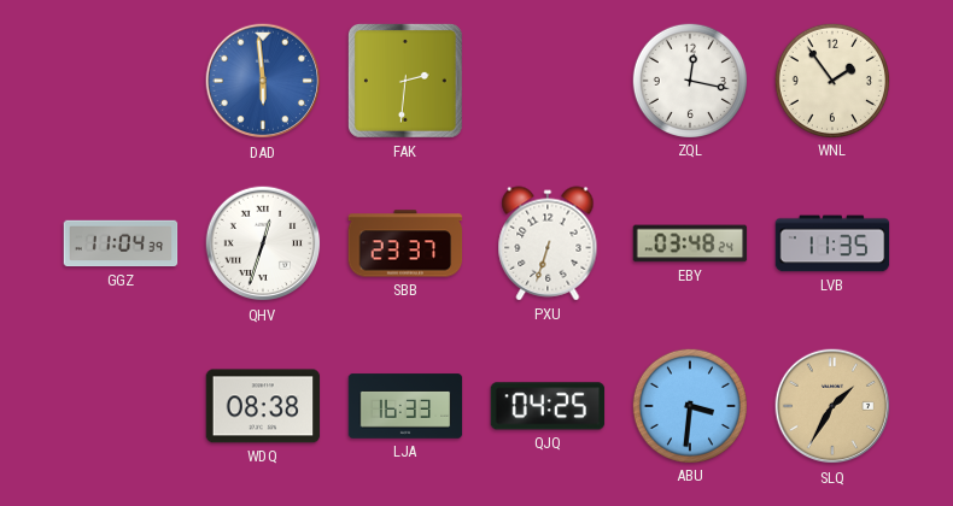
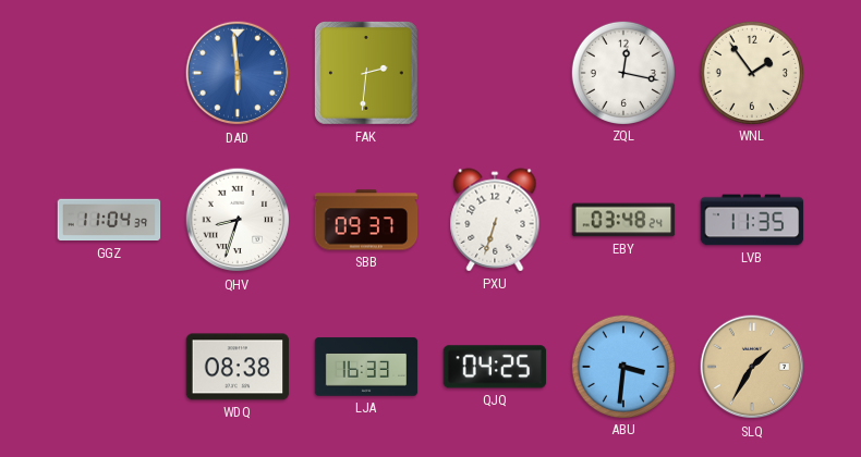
QHV: 12:33 -> 8:33
SBB: 23:37 -> 09:37
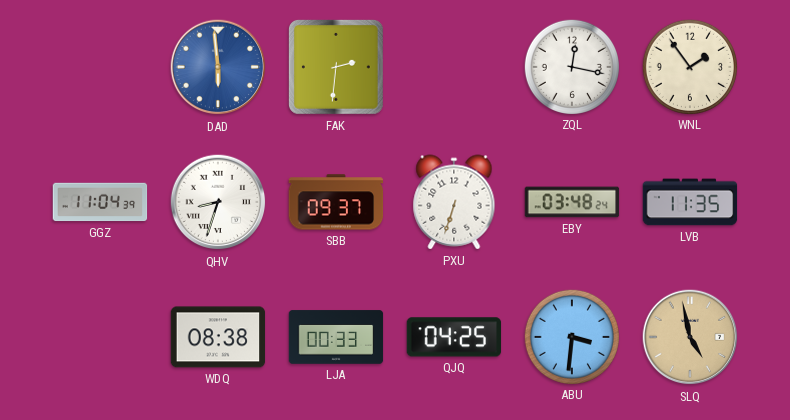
LJA: 16:33 -> 00:33
SLQ: 1:35 -> 4:58
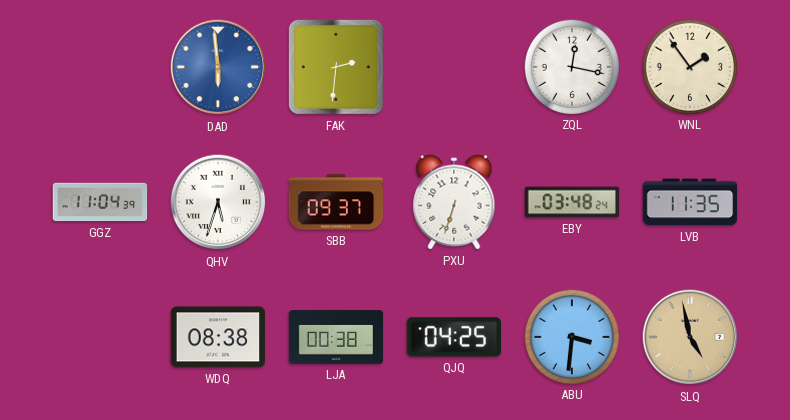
QHV: 8:33 -> 5:33
LJA: 00:33 -> 00:38
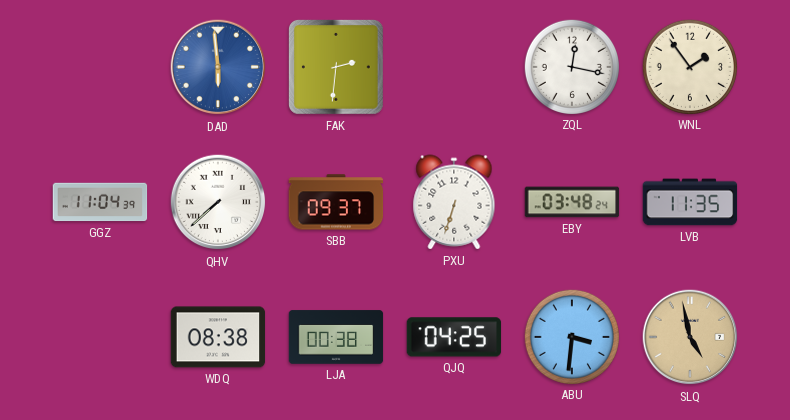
QHV: 5:33 -> 7:38
